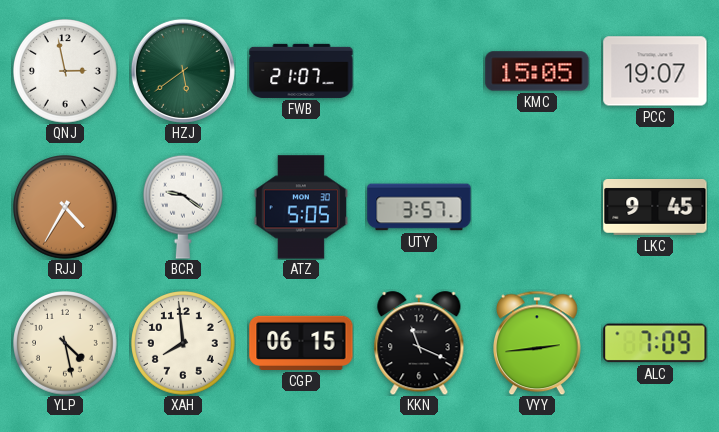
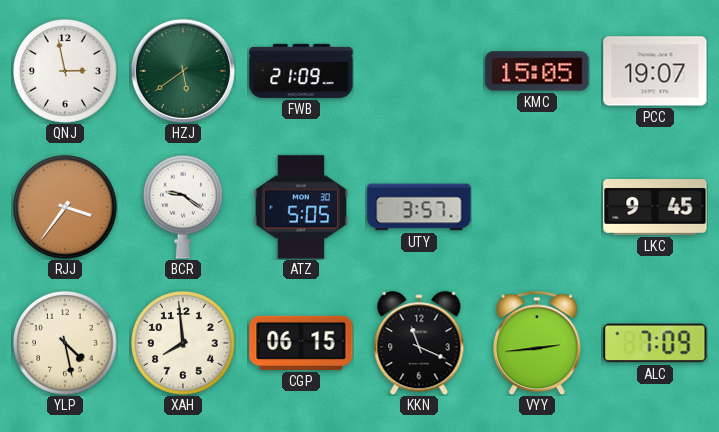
FWB: 21:07 -> 21:09
RJJ: 4:35 -> 3:36
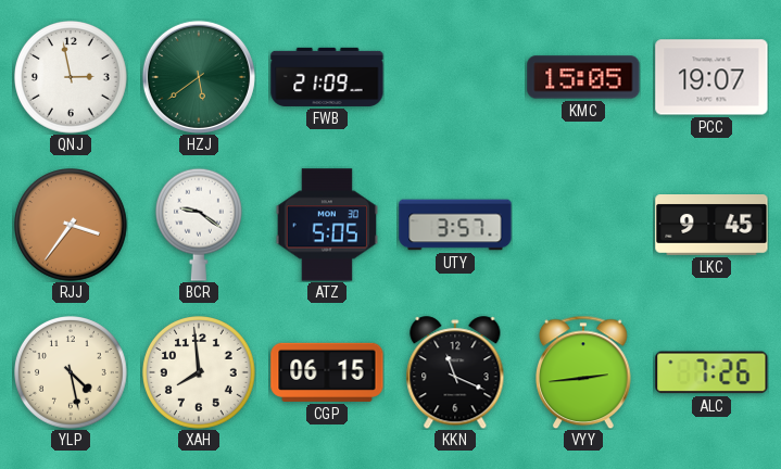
ALC: 7:09 -> 7:26
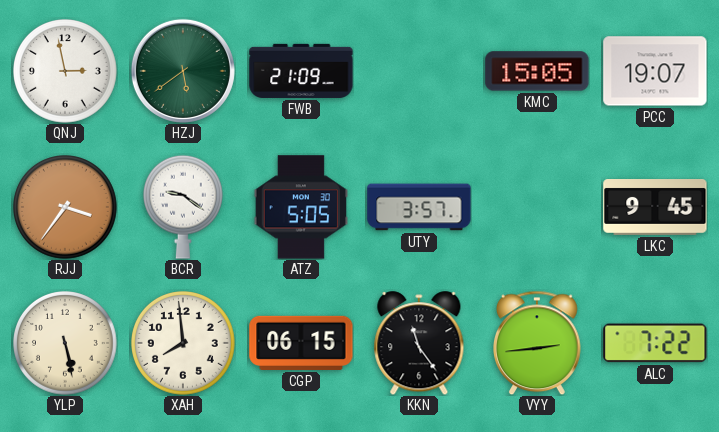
YLP: 4:28 -> 5:28
KKN: 11:19 -> 11:24
ALC: 7:26 -> 7:22
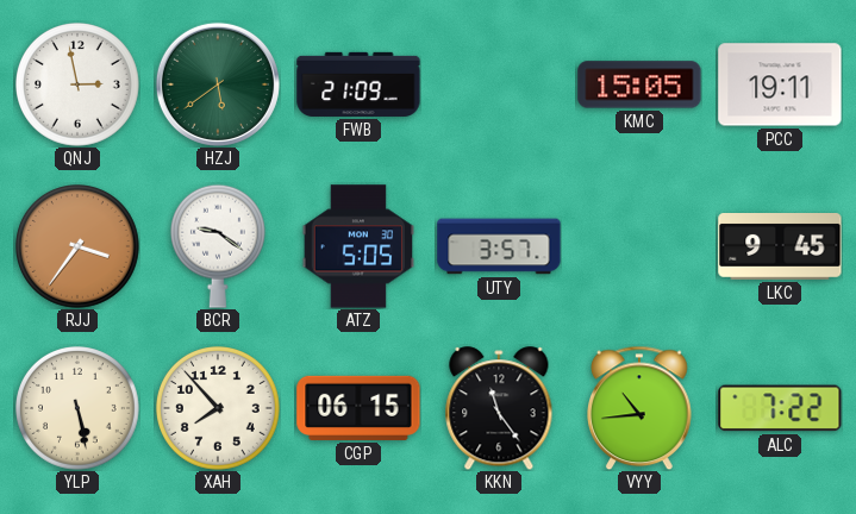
PCC: 19:07 -> 19:11
XAH: 7:59 -> 7:53
VYY: 2:44 -> 10:44
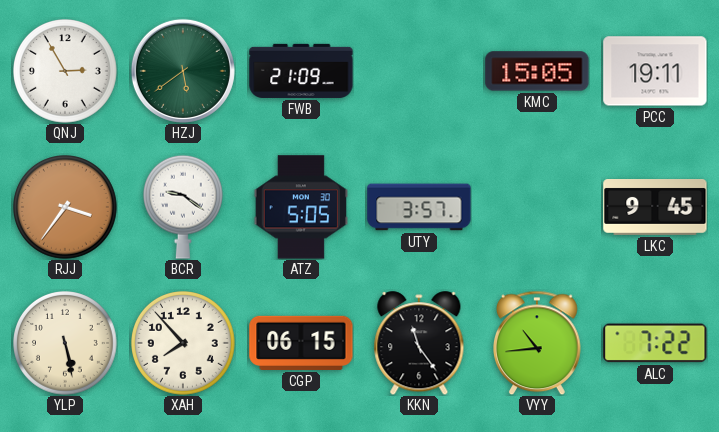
QNJ: 2:58 -> 2:55
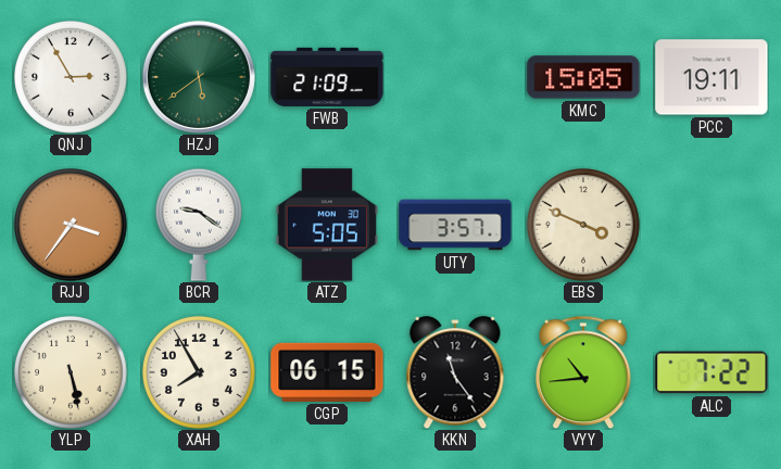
EBS: none -> 3:49
LKC: 9:45 -> none
XAH: 7:53 -> 7:55
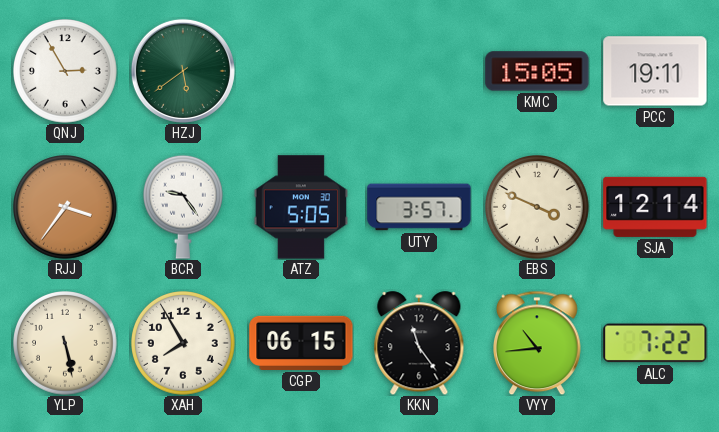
FWB: 21:09 -> none
BCR: 9:21 -> 9:24
SJA: none -> 12:14
